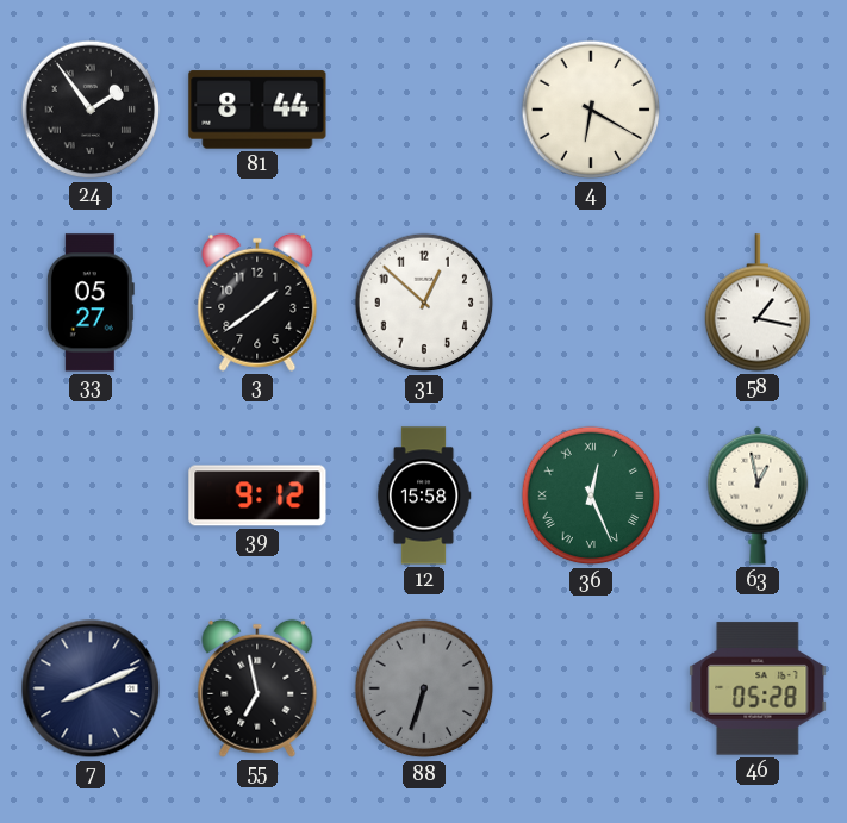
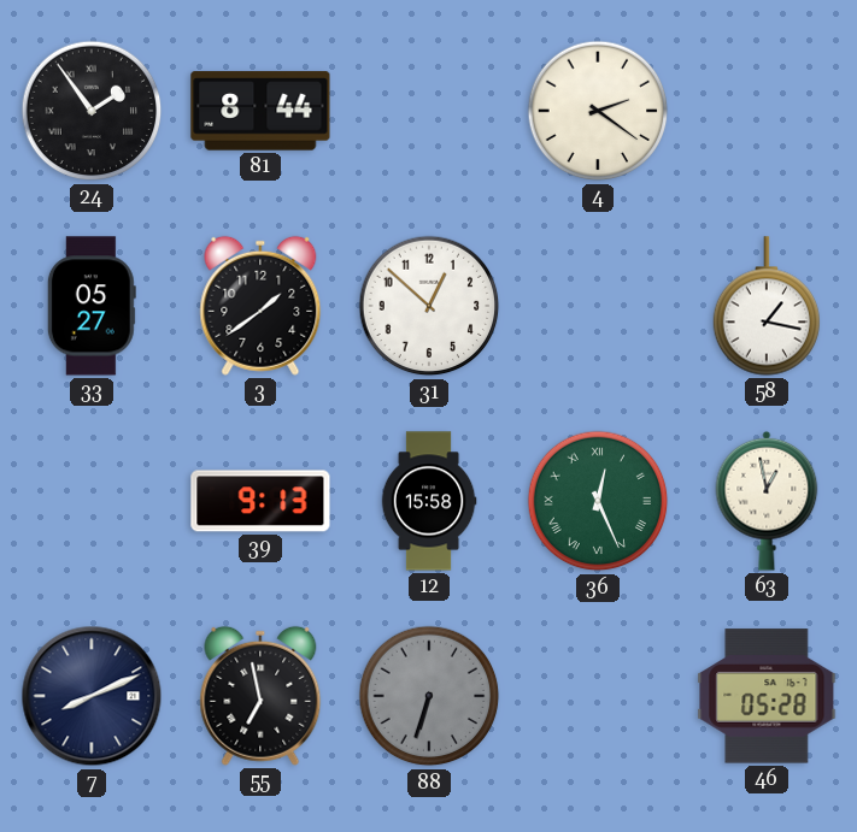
4: 6:20 -> 2:21
39: 9:12 -> 9:13
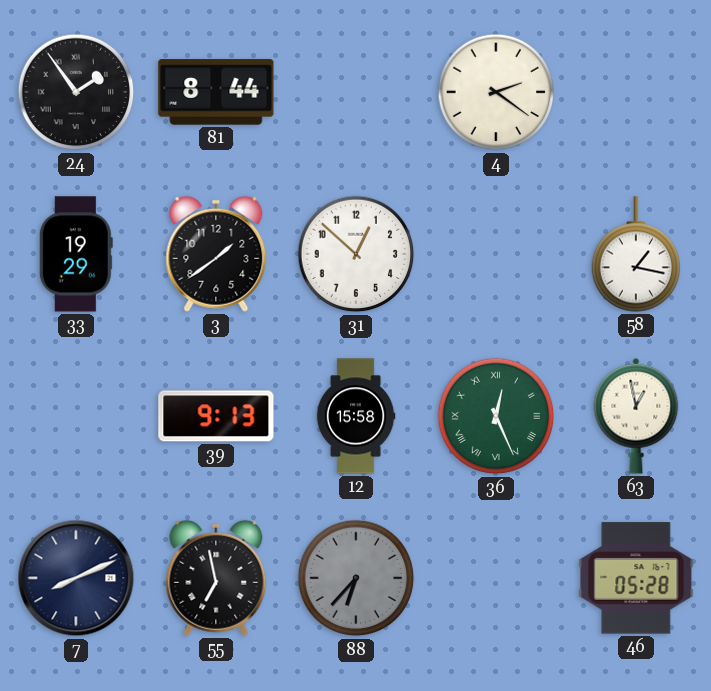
33: 05:27 -> 19:29
88: 6:33 -> 6:37
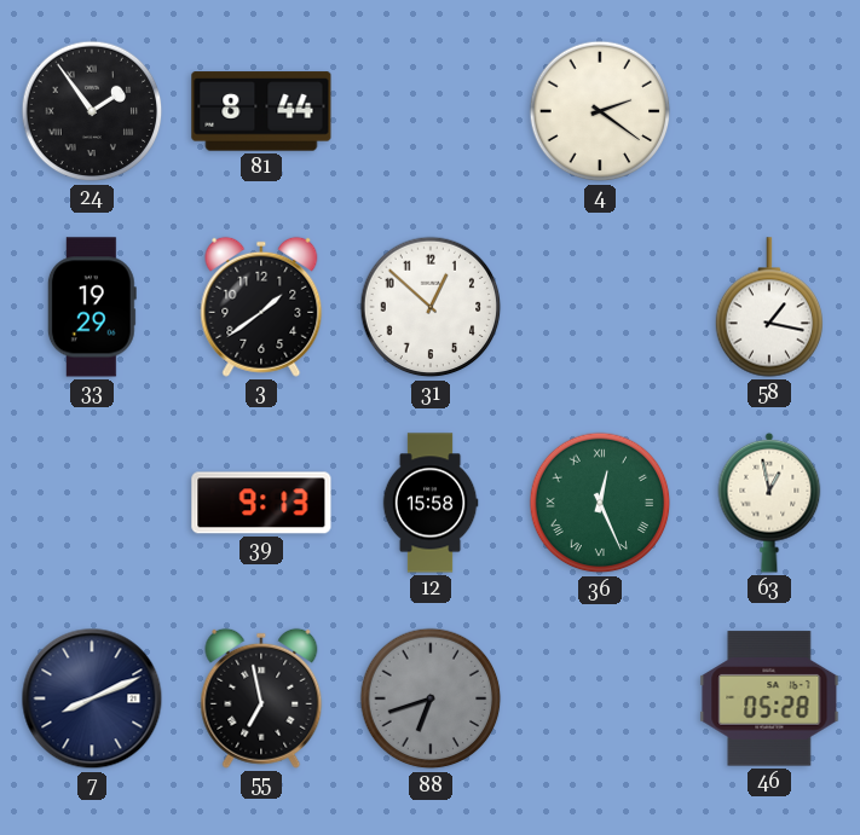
88: 6:37 -> 6:42
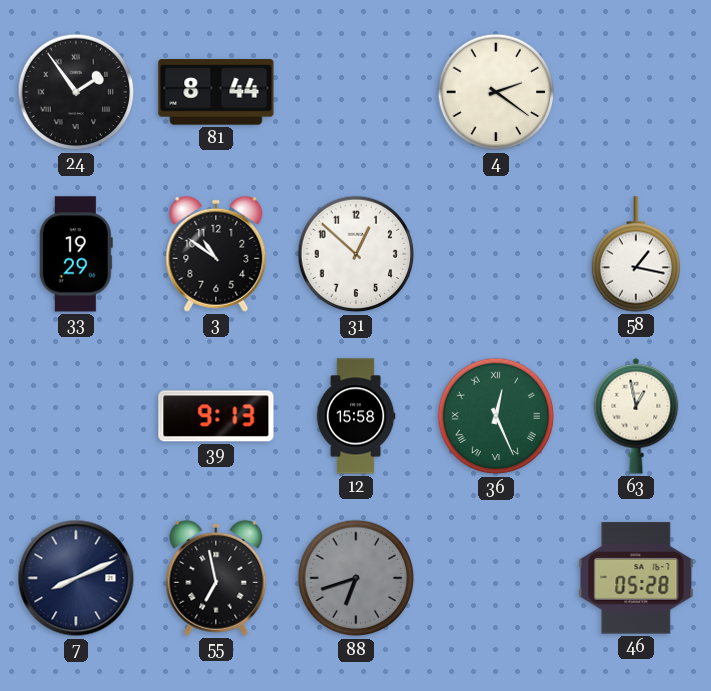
3: 1:39 -> 10:51
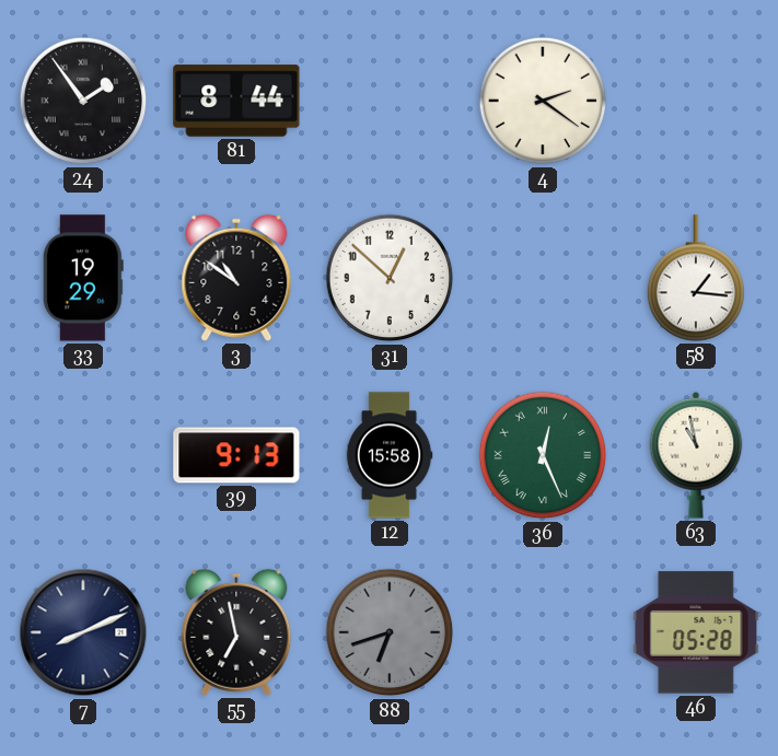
58: 1:17 -> 1:16
63: 12:58 -> 10:58
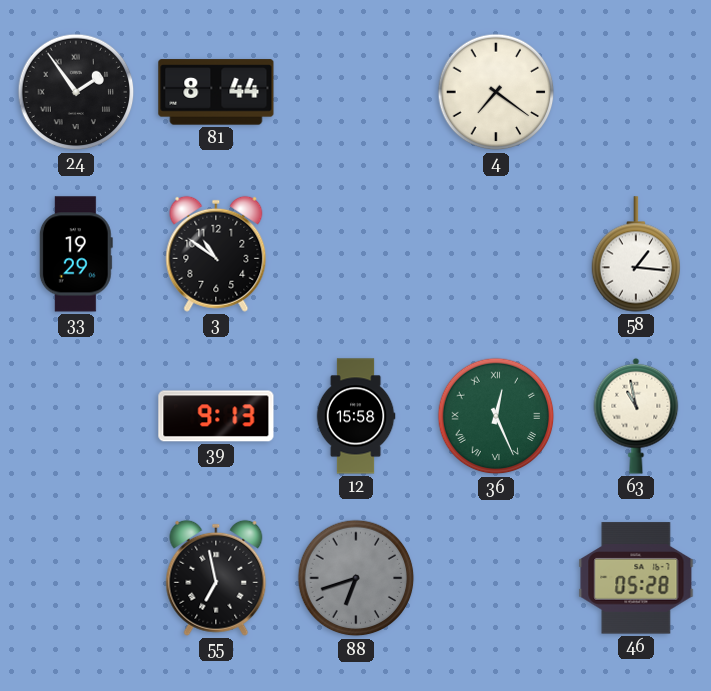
4: 2:21 -> 7:21
31: 12:52 -> none
7: 8:11 -> none
